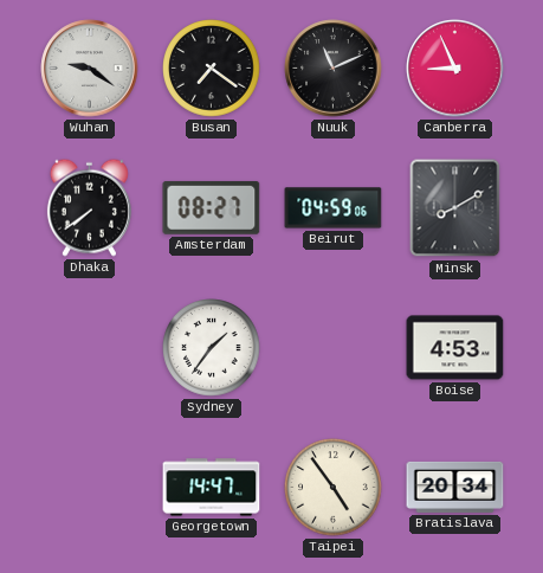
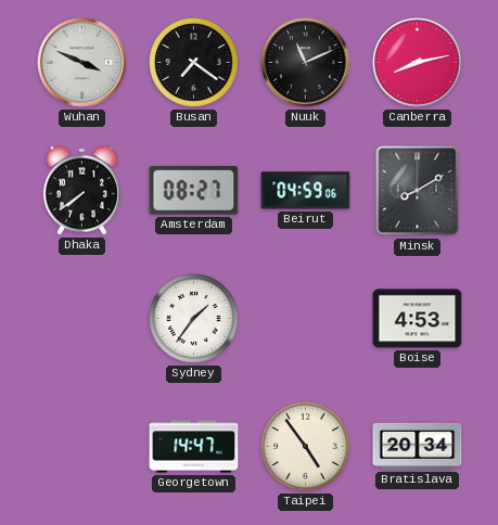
Wuhan: 9:21 -> 3:49
Canberra: 8:56 -> 8:13
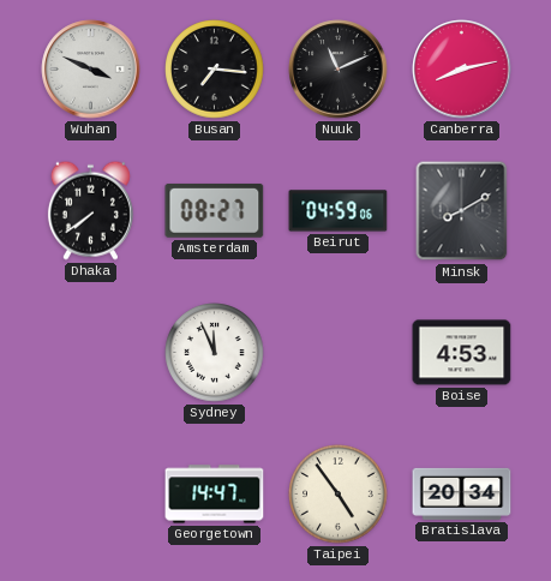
Busan: 7:21 -> 7:16
Sydney: 1:36 -> 11:56
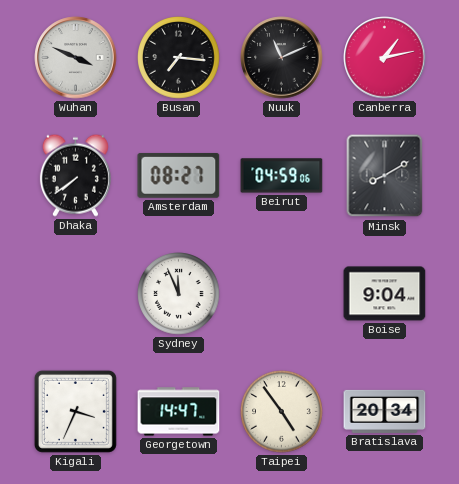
Canberra: 8:13 -> 1:13
Boise: 4:53 -> 9:04
Kigali: none -> 3:34
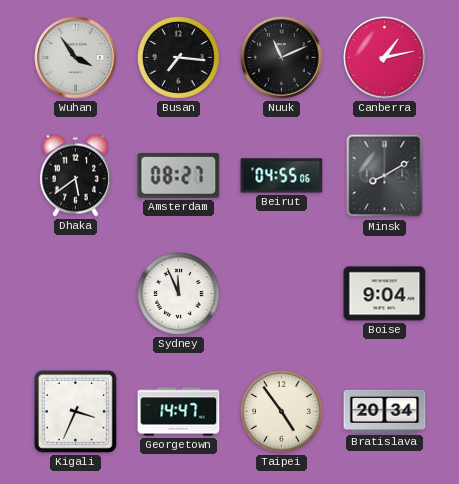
Wuhan: 3:49 -> 3:54
Dhaka: 7:39 -> 5:39
Beirut: 04:59 -> 04:55
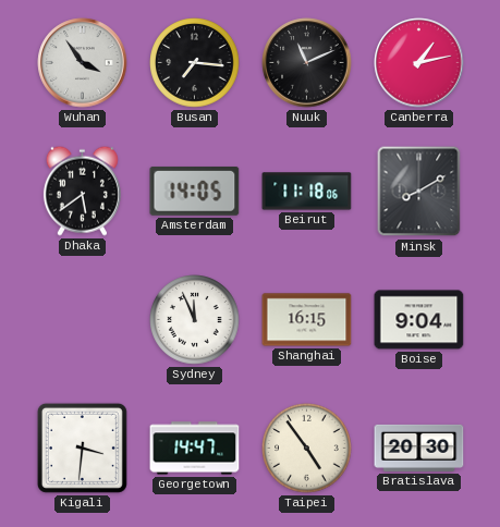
Amsterdam: 08:27 -> 14:05
Beirut: 04:55 -> 11:18
Shanghai: none -> 16:15
Kigali: 3:34 -> 3:31
Bratislava: 20:34 -> 20:30
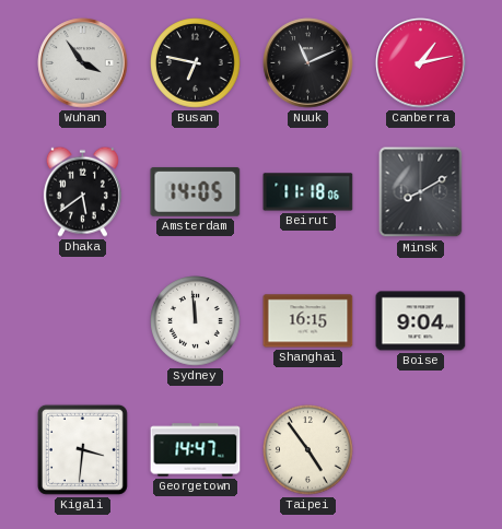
Busan: 7:16 -> 6:47
Sydney: 11:56 -> 11:59
Bratislava: 20:30 -> none
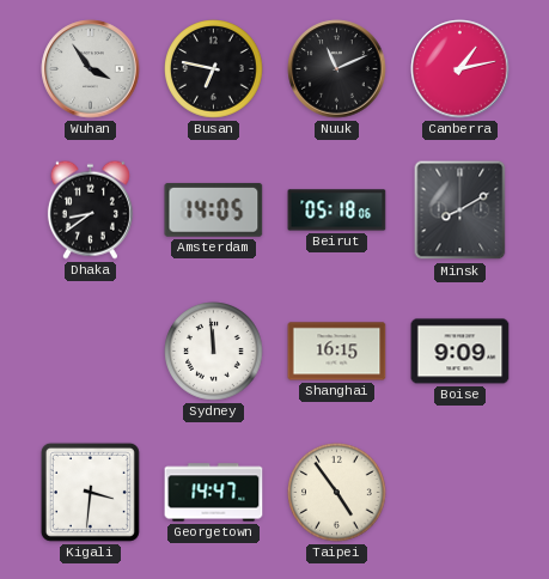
Dhaka: 5:39 -> 8:39
Beirut: 11:18 -> 05:18
Boise: 9:04 -> 9:09
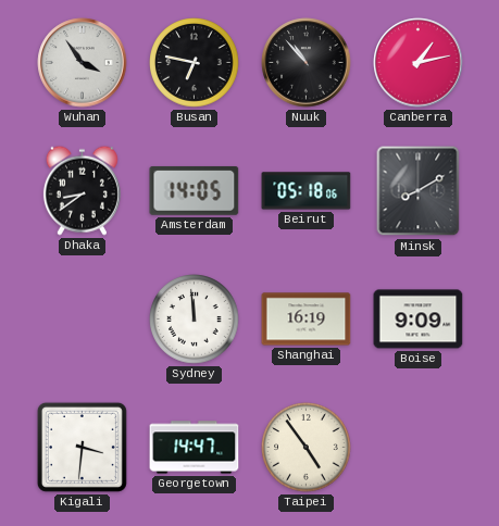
Nuuk: 11:11 -> 10:53
Shanghai: 16:15 -> 16:19
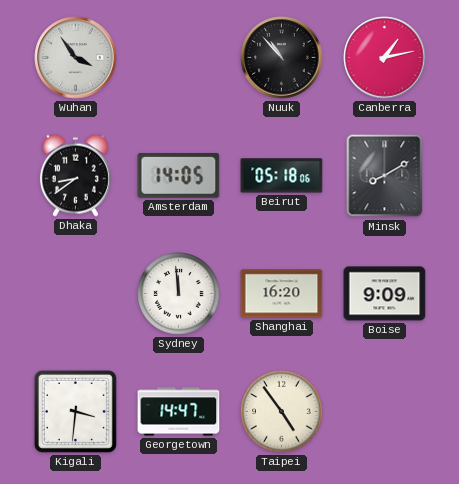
Busan: 6:47 -> none
Shanghai: 16:19 -> 16:20
